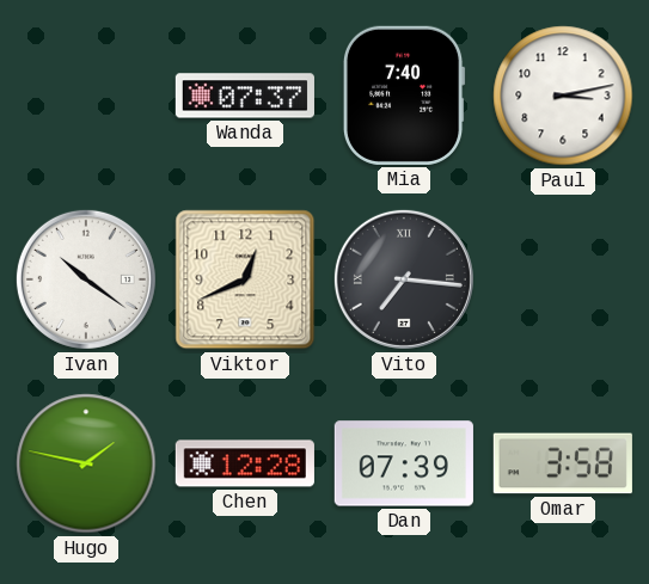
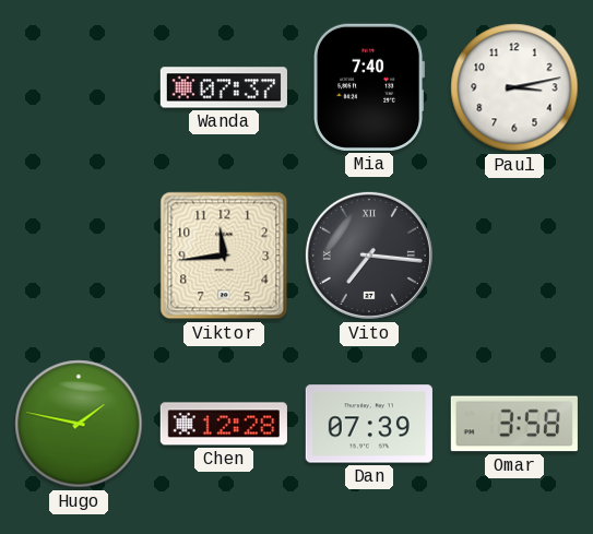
Ivan: 10:21 -> none
Viktor: 12:41 -> 11:44
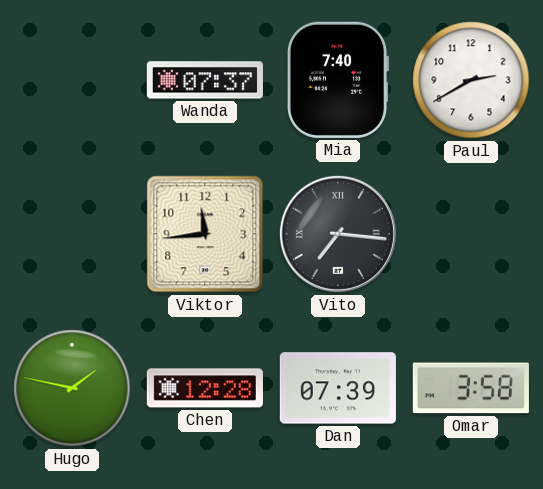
Paul: 3:13 -> 2:40
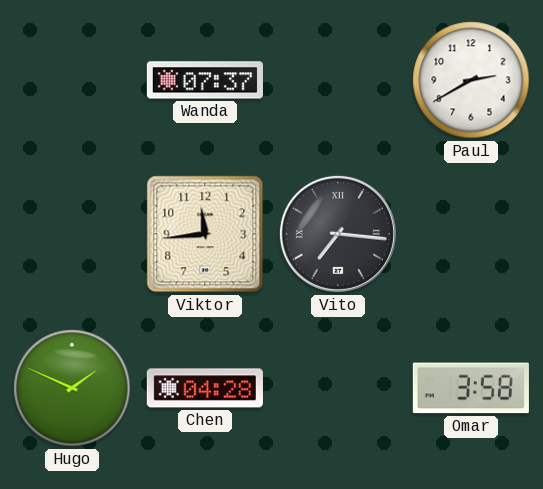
Mia: 7:40 -> none
Hugo: 1:47 -> 1:49
Chen: 12:28 -> 04:28
Dan: 07:39 -> none
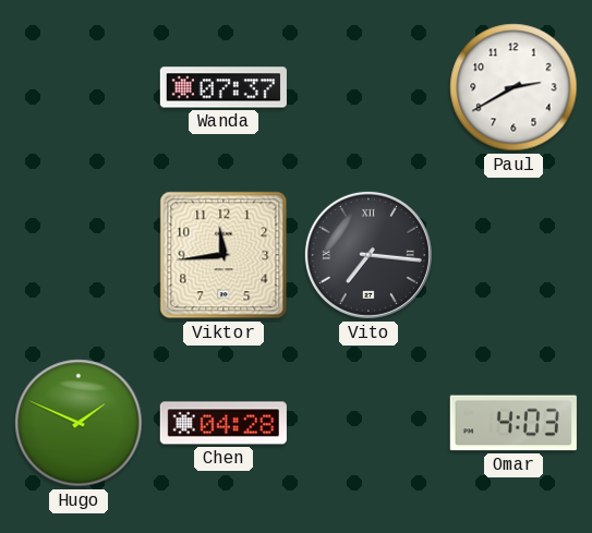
Omar: 3:58 -> 4:03
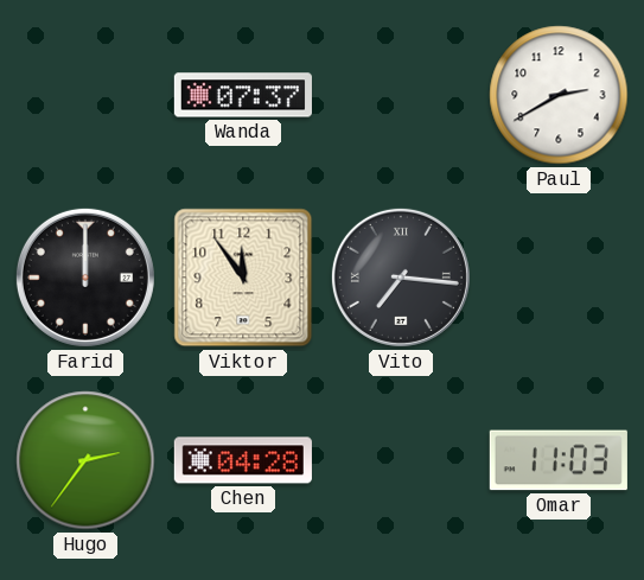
Farid: none -> 12:00
Viktor: 11:44 -> 11:54
Hugo: 1:49 -> 2:36
Omar: 4:03 -> 11:03
